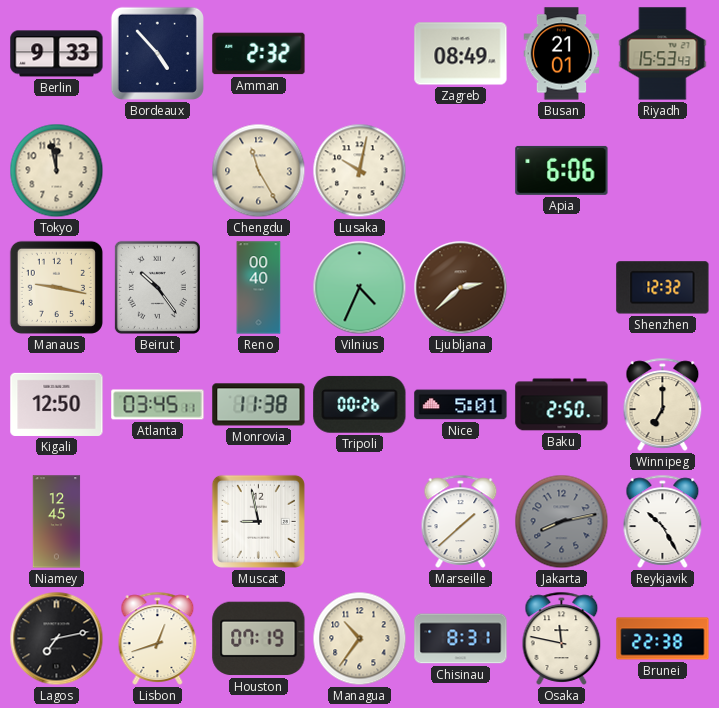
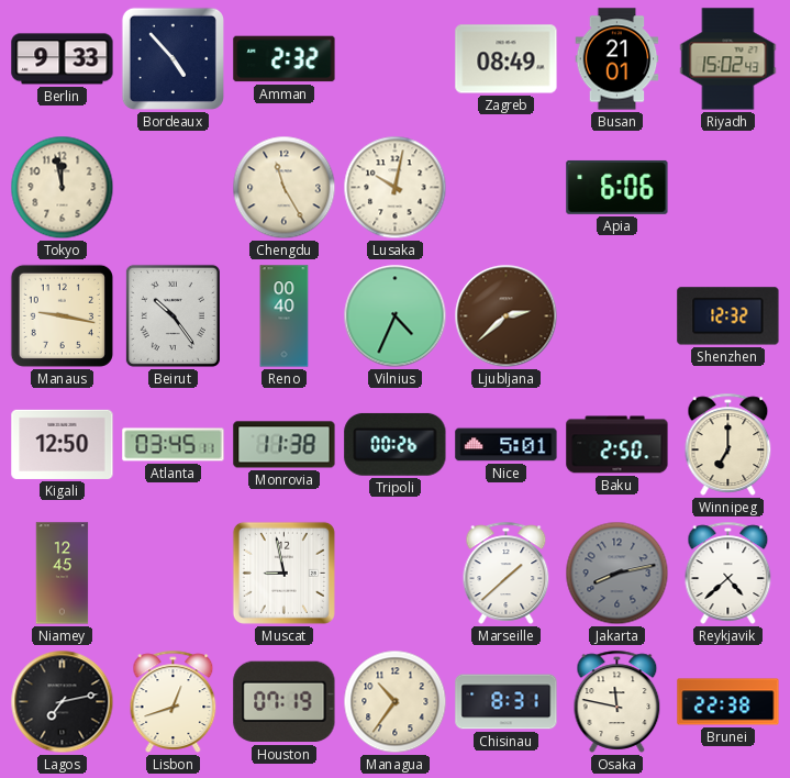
Riyadh: 15:53 -> 15:02
Reykjavik: 10:25 -> 4:38
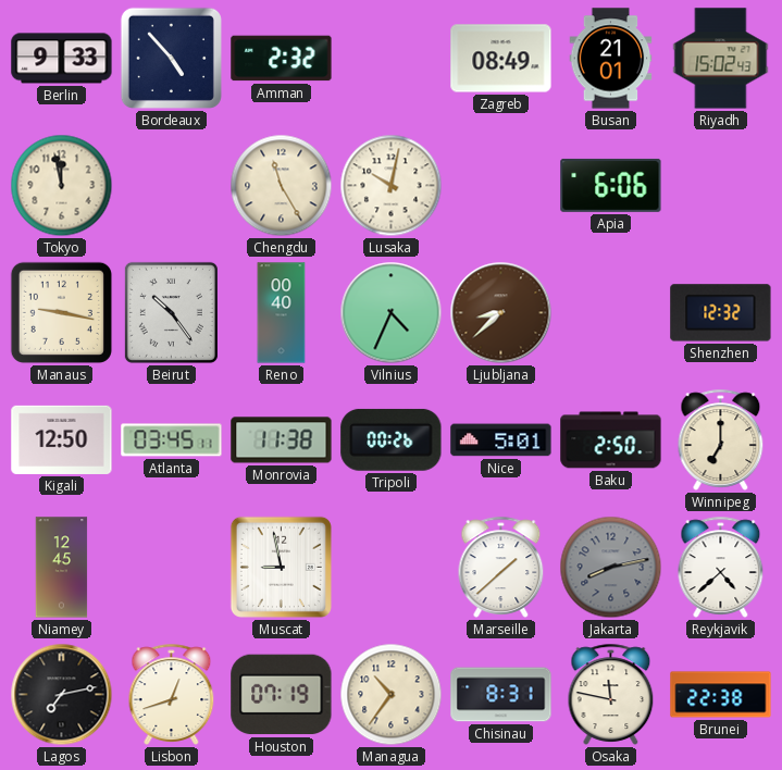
Ljubljana: 2:38 -> 8:38
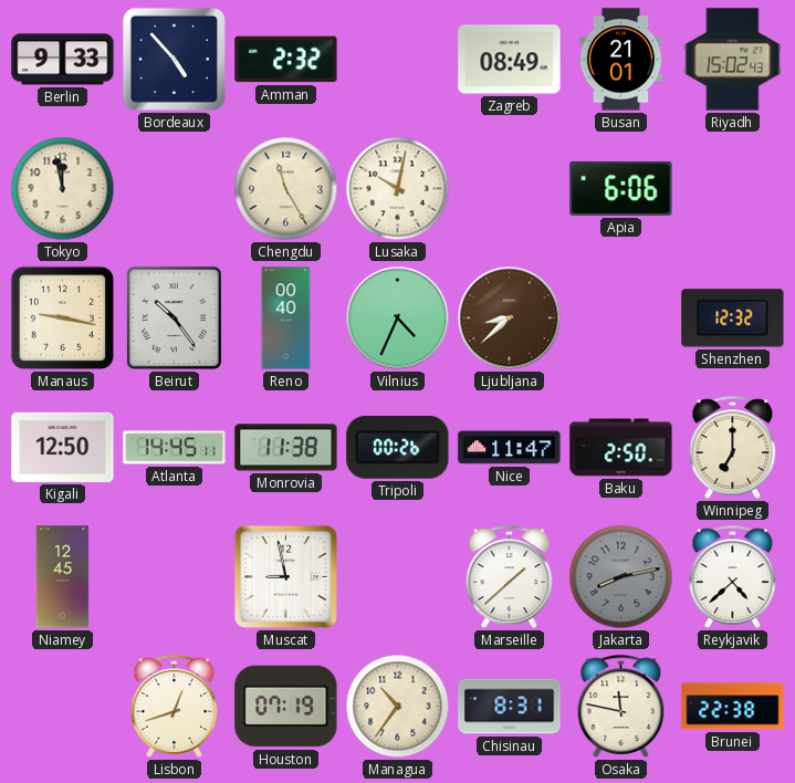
Atlanta: 03:45 -> 14:45
Nice: 5:01 -> 11:47
Lagos: 7:13 -> none
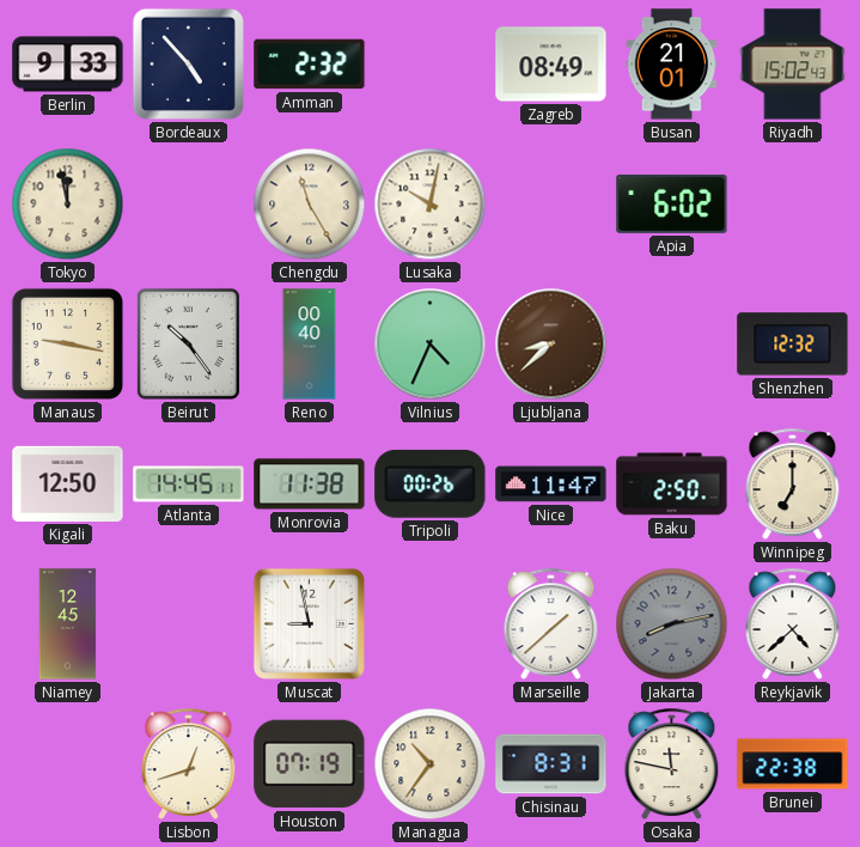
Apia: 6:06 -> 6:02
